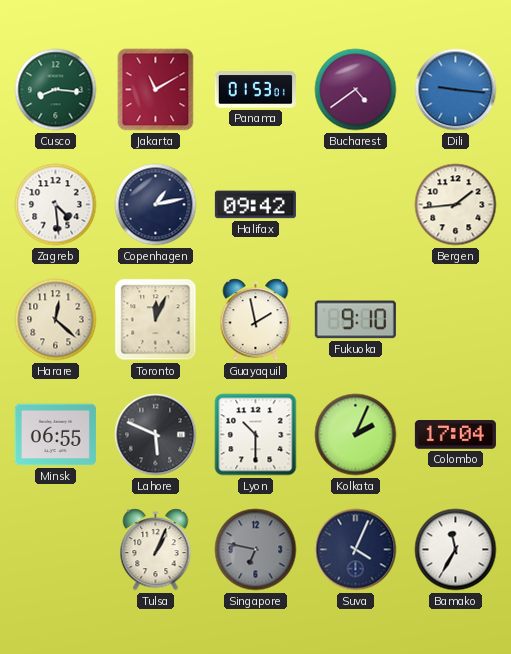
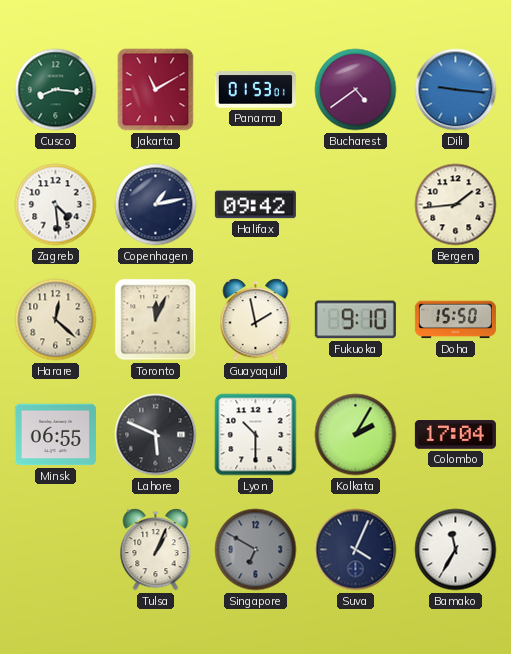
Doha: none -> 15:50
Kolkata: 2:04 -> 2:05
Singapore: 6:47 -> 6:50
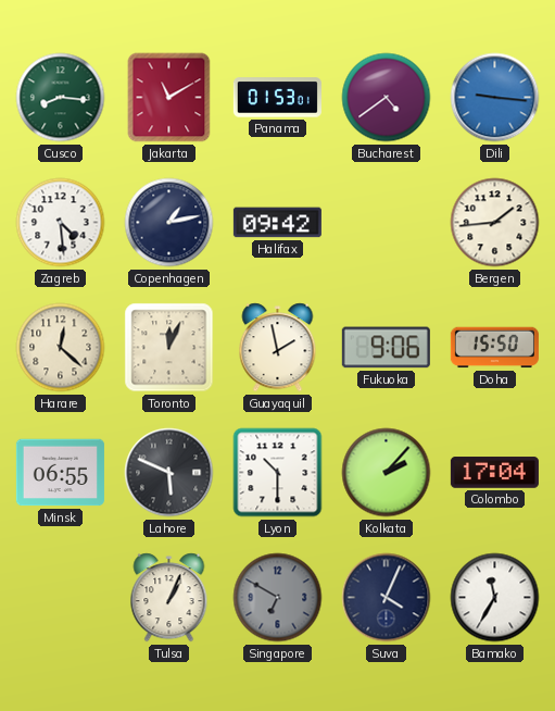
Fukuoka: 9:10 -> 9:06
Kolkata: 2:05 -> 2:07
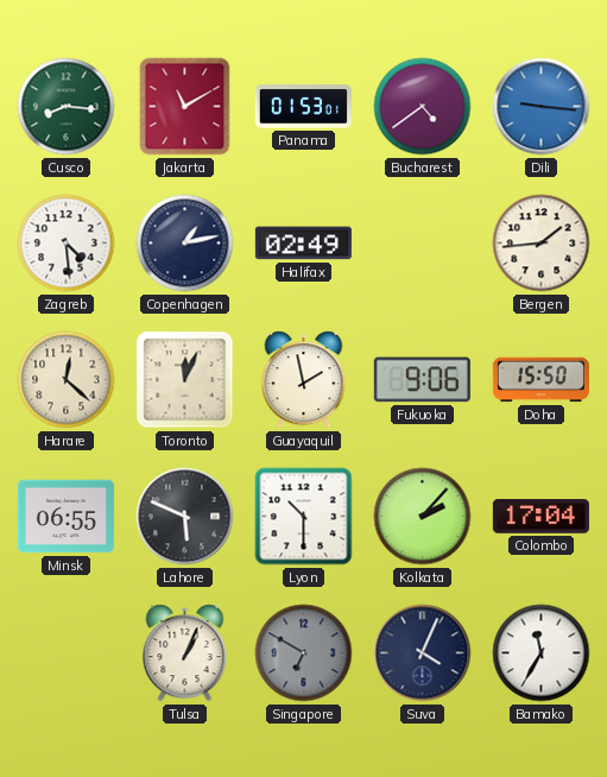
Halifax: 09:42 -> 02:49
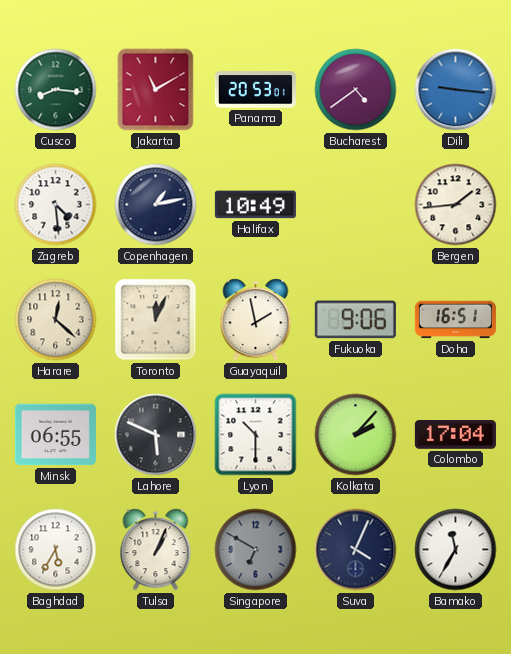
Panama: 01:53 -> 20:53
Halifax: 02:49 -> 10:49
Doha: 15:50 -> 16:51
Baghdad: none -> 5:35
